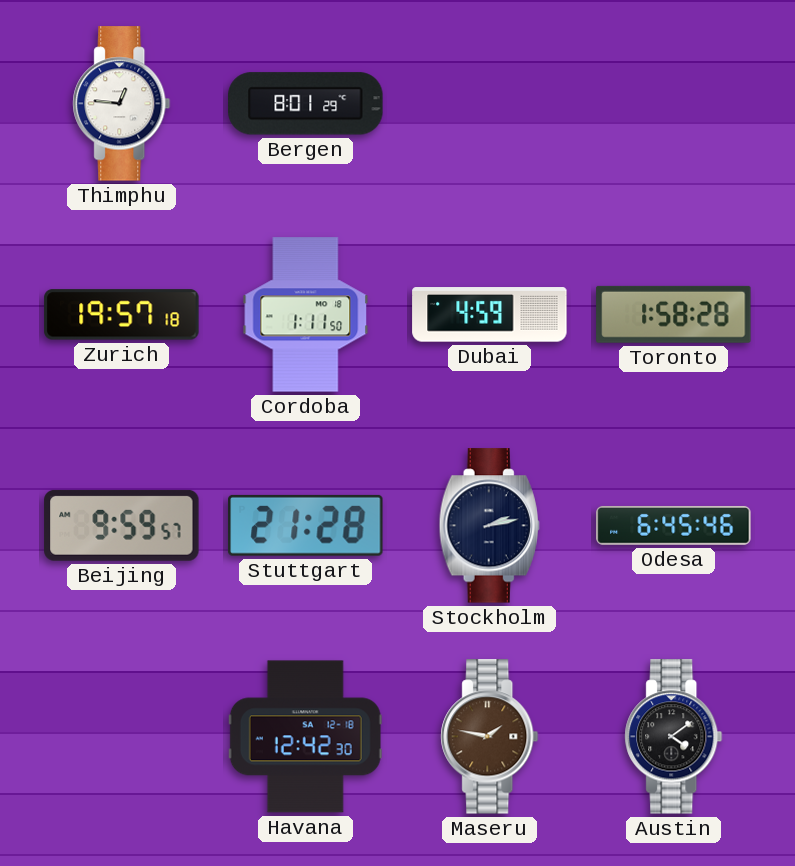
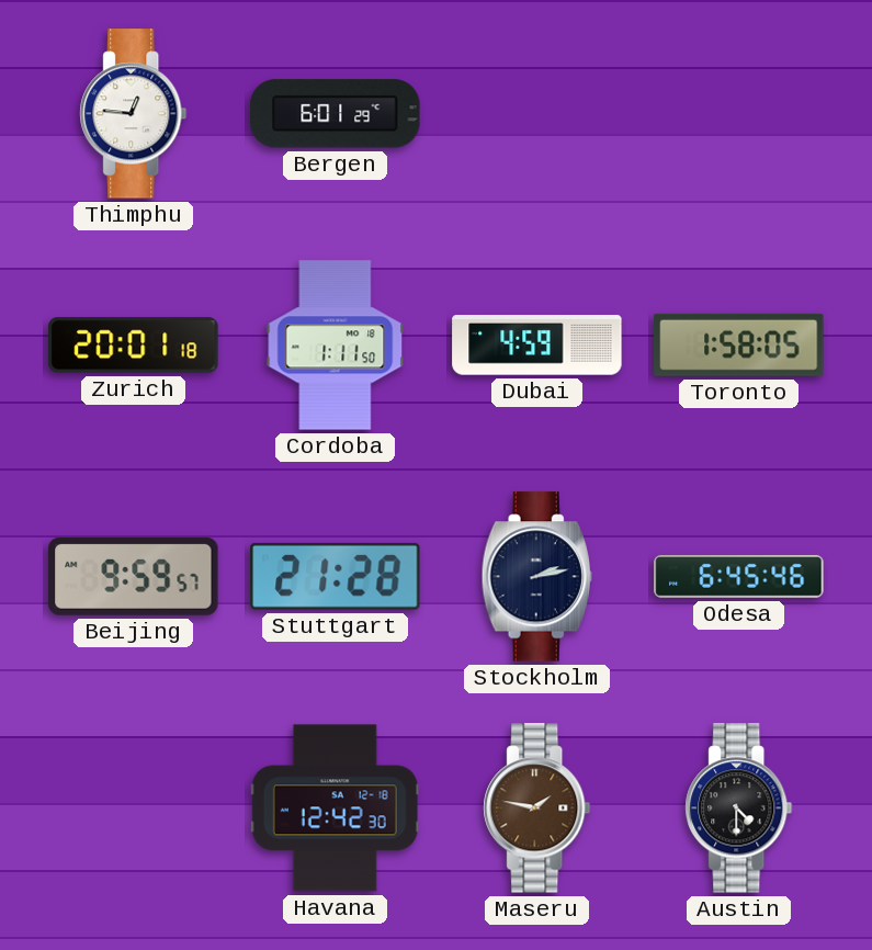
Bergen: 8:01 -> 6:01
Zurich: 19:57 -> 20:01
Toronto: 1:58:28 -> 1:58:05
Austin: 4:09 -> 4:30
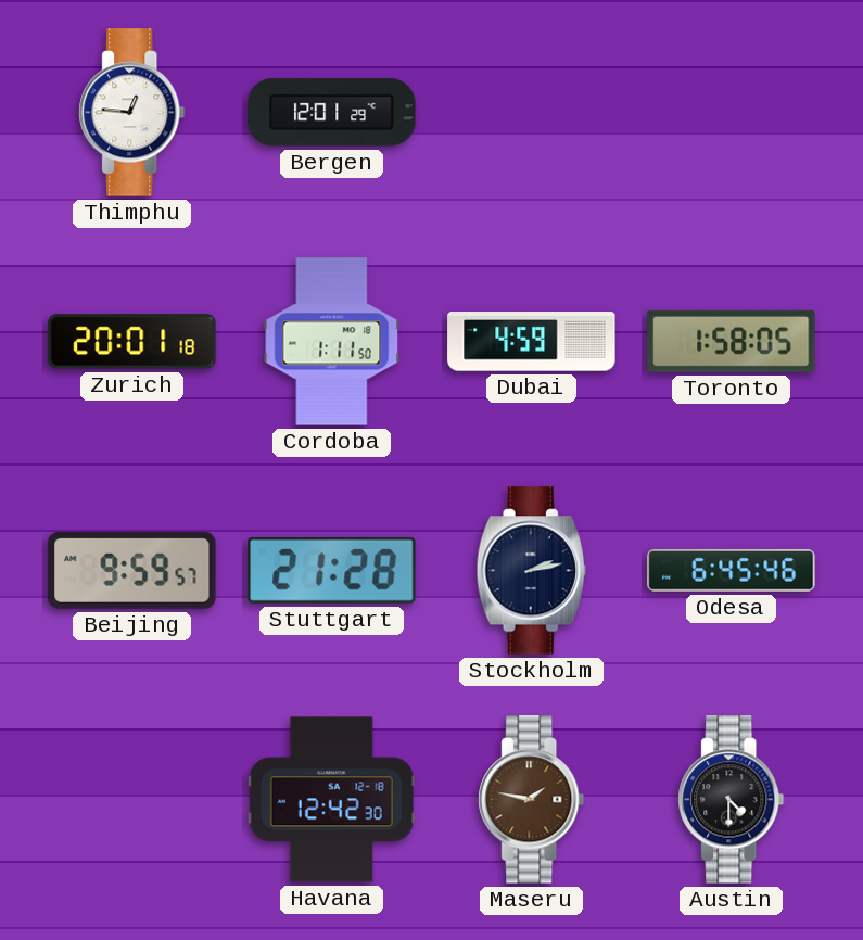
Bergen: 6:01 -> 12:01
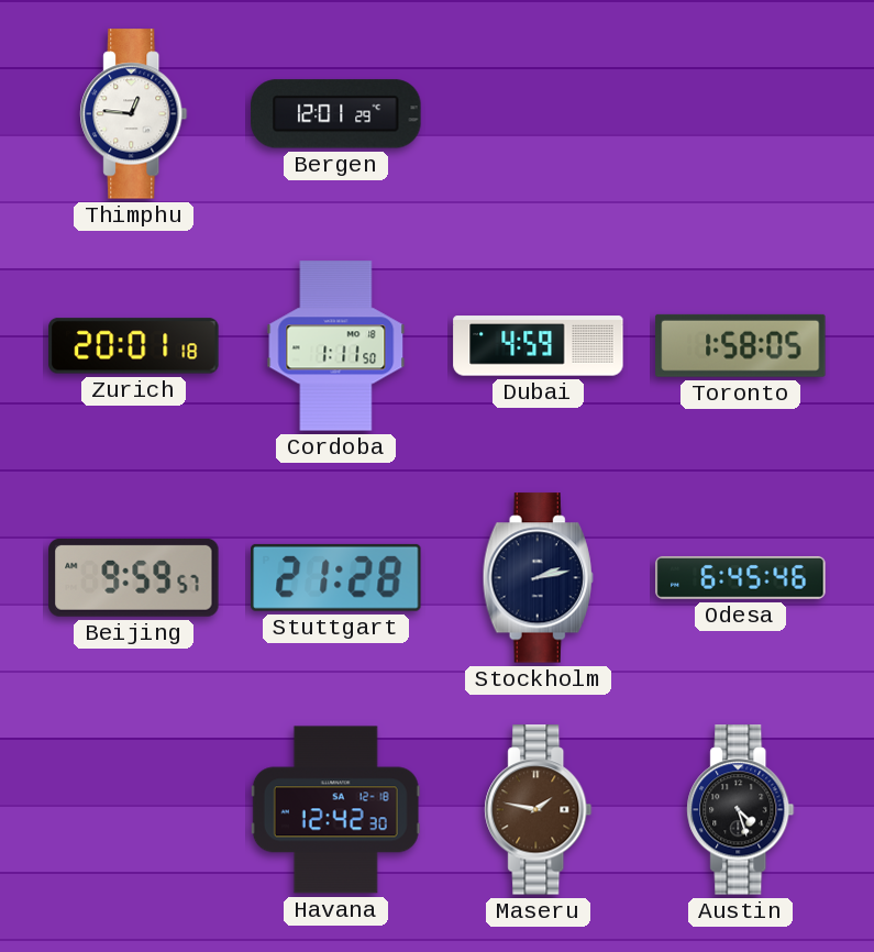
Austin: 4:30 -> 4:27
